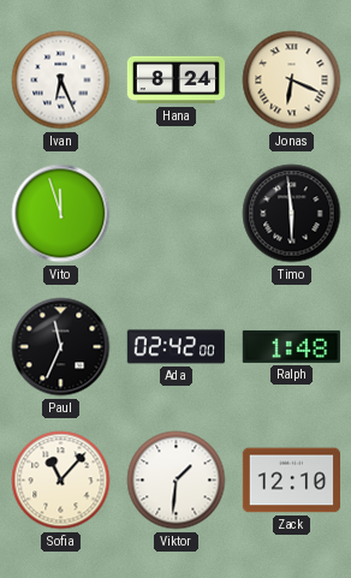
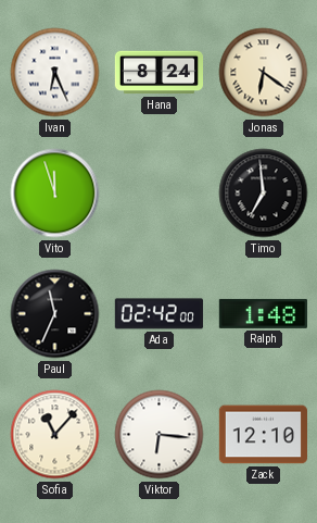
Jonas: 6:19 -> 6:21
Timo: 5:59 -> 6:59
Viktor: 1:31 -> 6:16
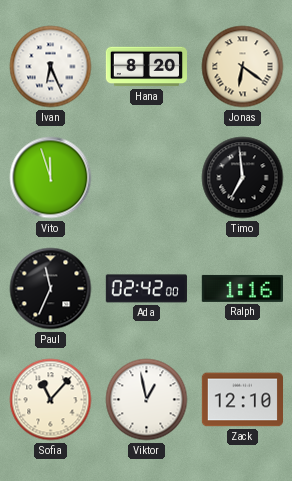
Hana: 8:24 -> 8:20
Ralph: 1:48 -> 1:16
Viktor: 6:16 -> 12:58
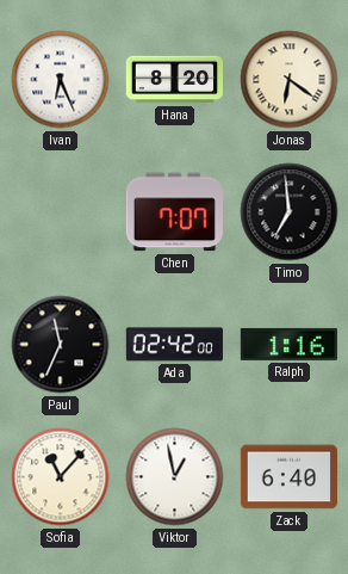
Vito: 11:57 -> none
Chen: none -> 7:07
Zack: 12:10 -> 6:40
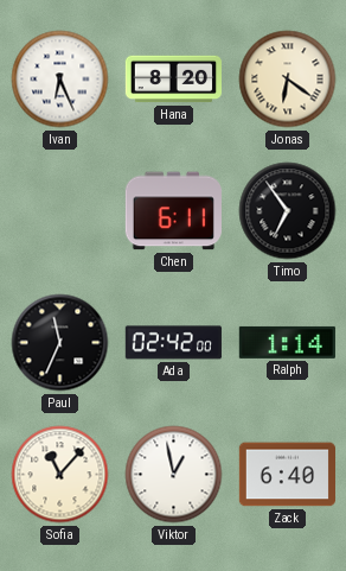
Chen: 7:07 -> 6:11
Timo: 6:59 -> 6:54
Ralph: 1:16 -> 1:14
